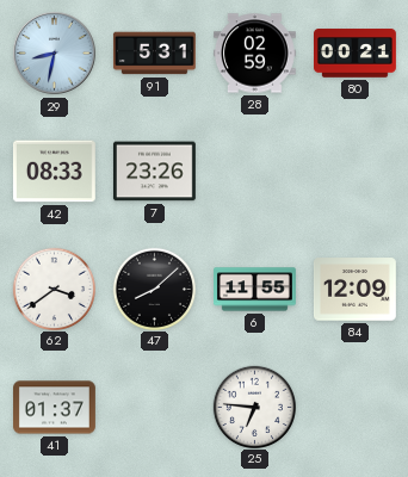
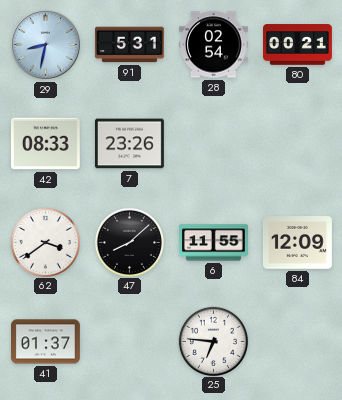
28: 02:59 -> 02:54
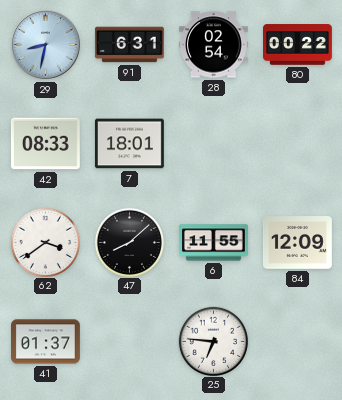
91: 5:31 -> 6:31
80: 00:21 -> 00:22
7: 23:26 -> 18:01
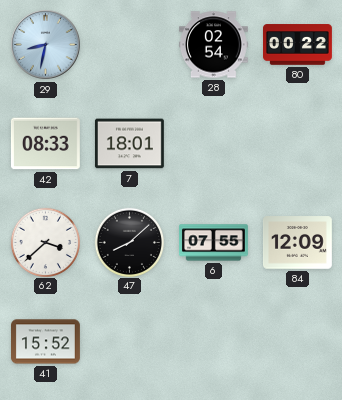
91: 6:31 -> none
62: 3:39 -> 3:38
6: 11:55 -> 07:55
41: 01:37 -> 15:52
25: 6:46 -> none
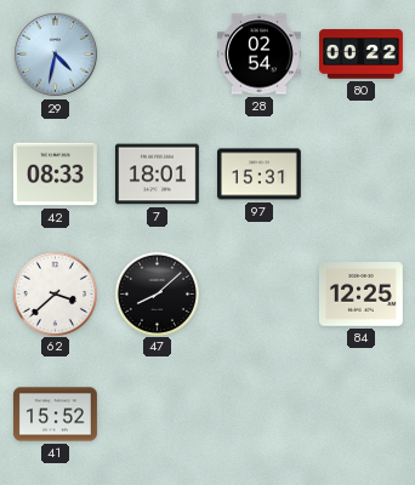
29: 8:32 -> 4:32
97: none -> 15:31
6: 07:55 -> none
84: 12:09 -> 12:25
